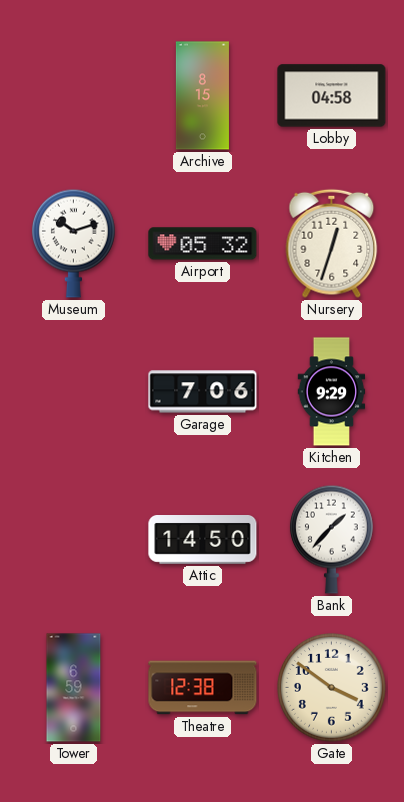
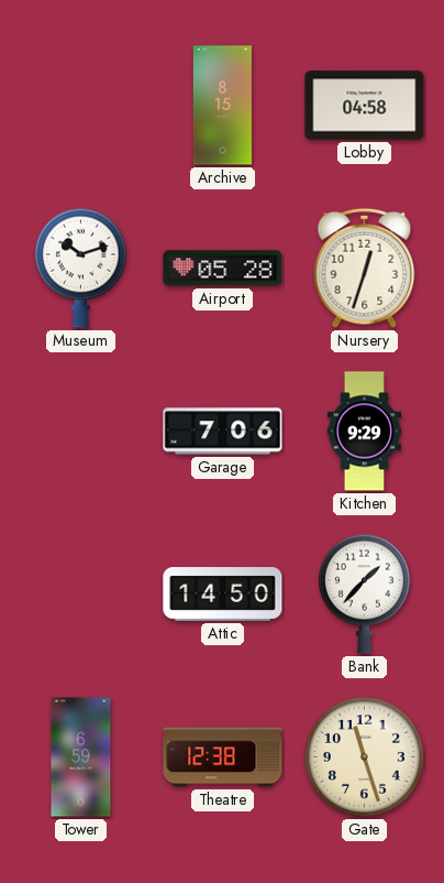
Airport: 05:32 -> 05:28
Gate: 3:51 -> 11:27
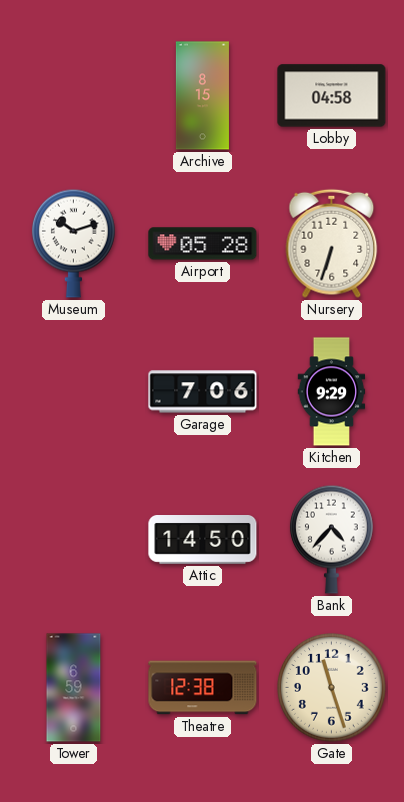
Nursery: 12:33 -> 6:33
Bank: 1:37 -> 4:37
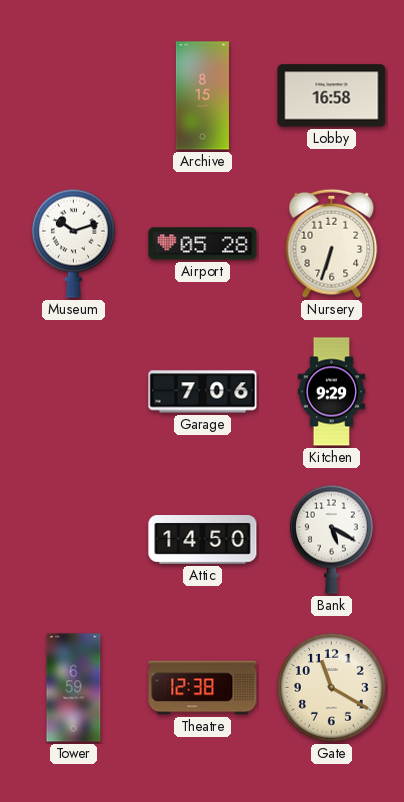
Lobby: 04:58 -> 16:58
Bank: 4:37 -> 5:20
Gate: 11:27 -> 11:20
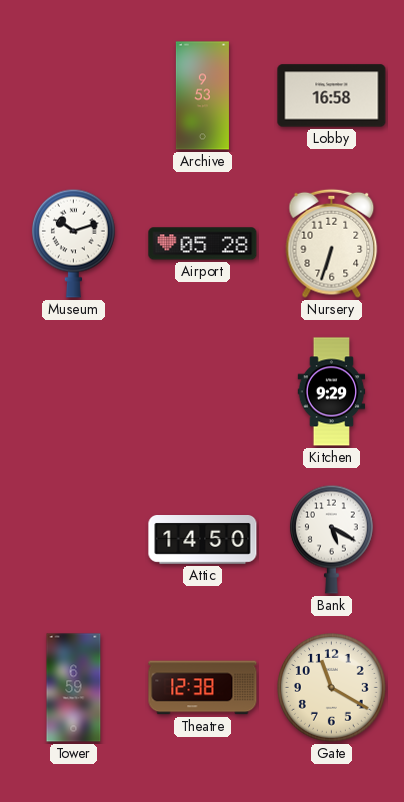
Archive: 8:15 -> 9:53
Garage: 7:06 -> none
